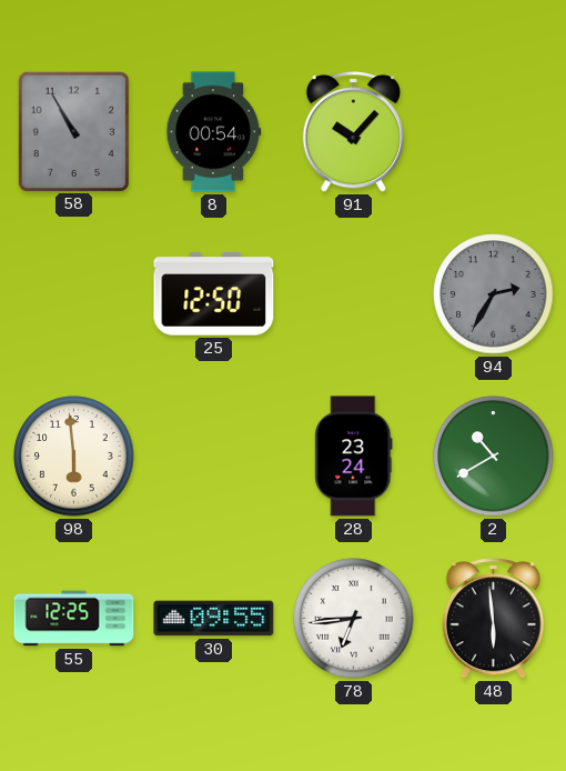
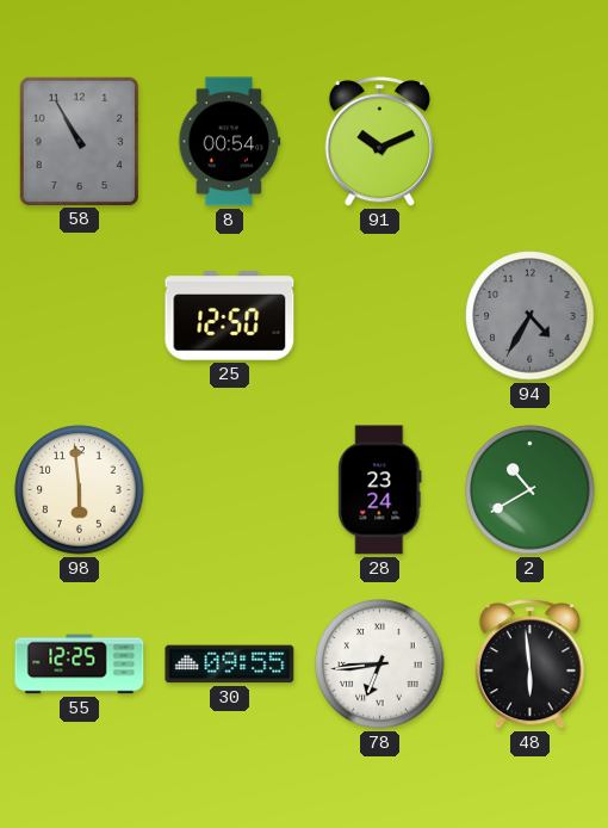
91: 10:07 -> 10:11
94: 2:35 -> 4:35
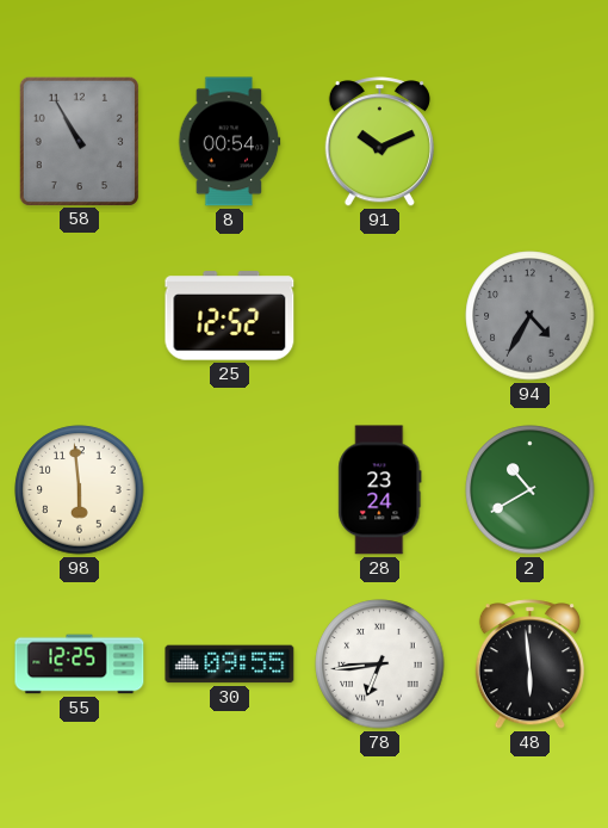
25: 12:50 -> 12:52
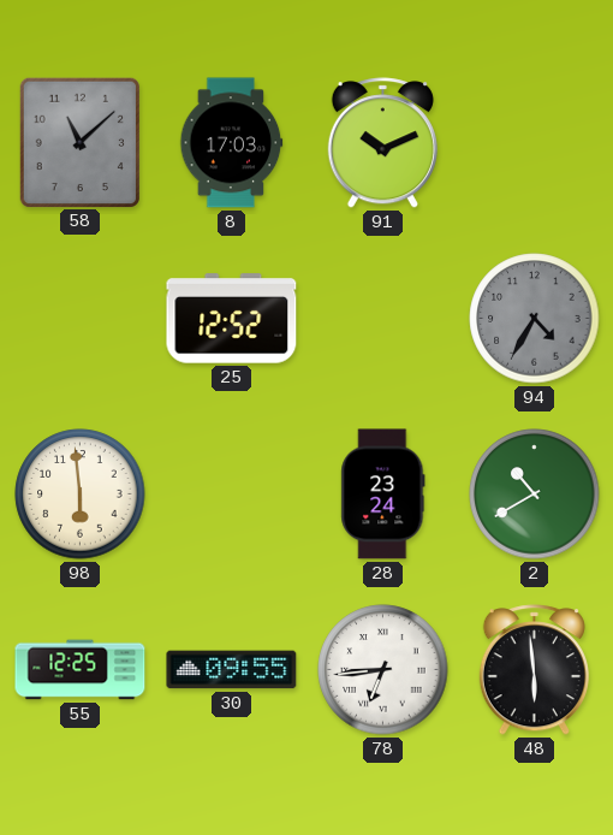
58: 10:55 -> 11:08
8: 00:54 -> 17:03
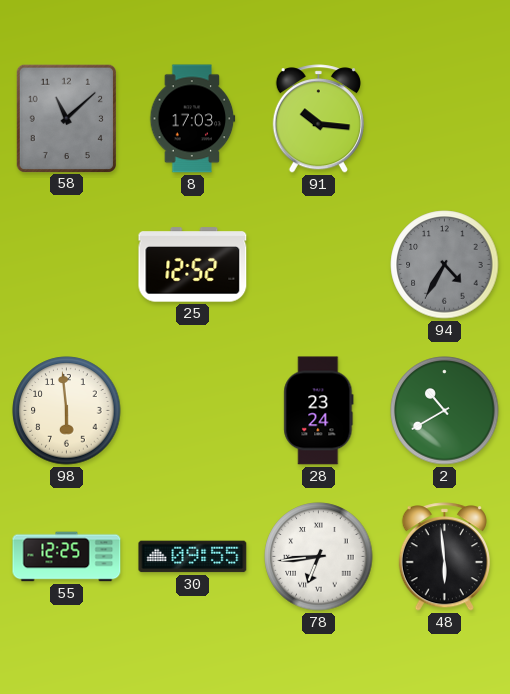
91: 10:11 -> 10:16
